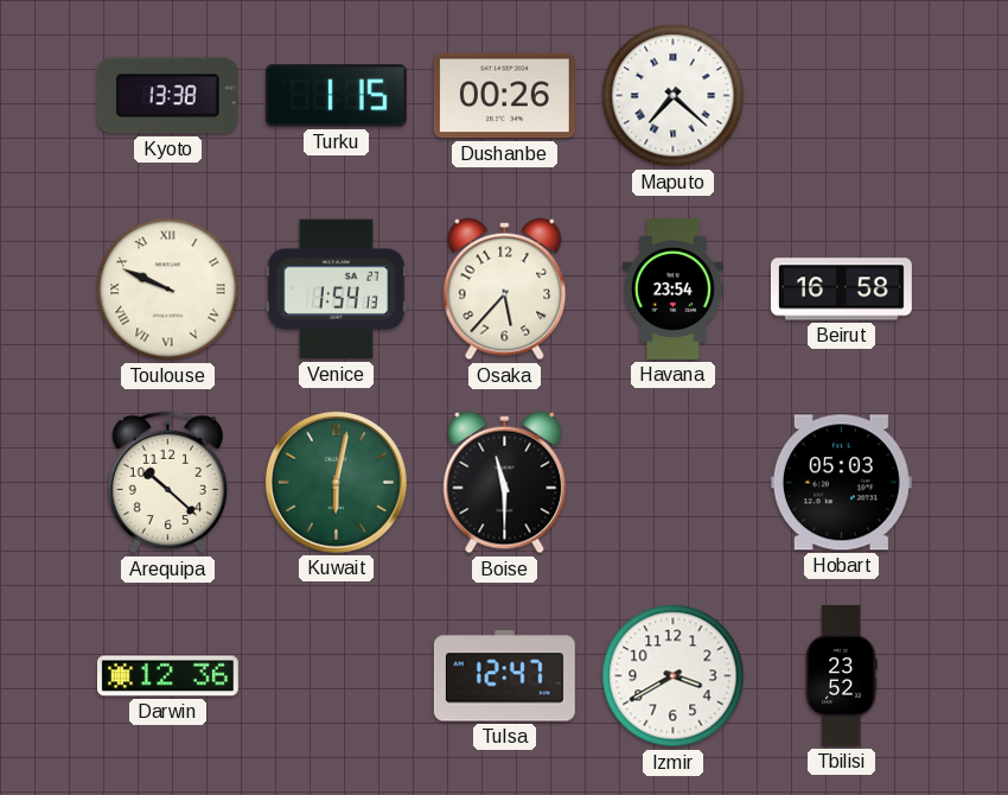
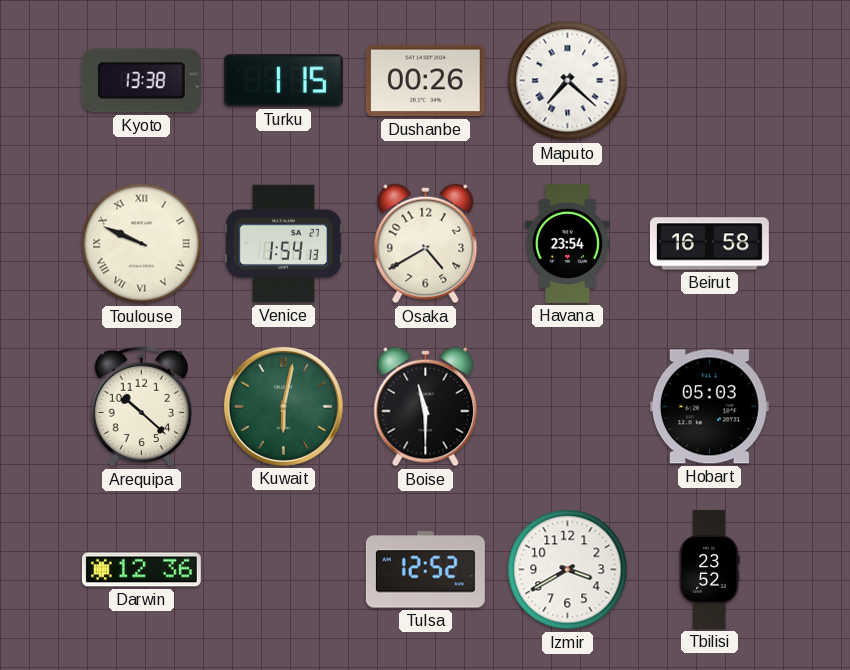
Osaka: 5:37 -> 4:40
Tulsa: 12:47 -> 12:52
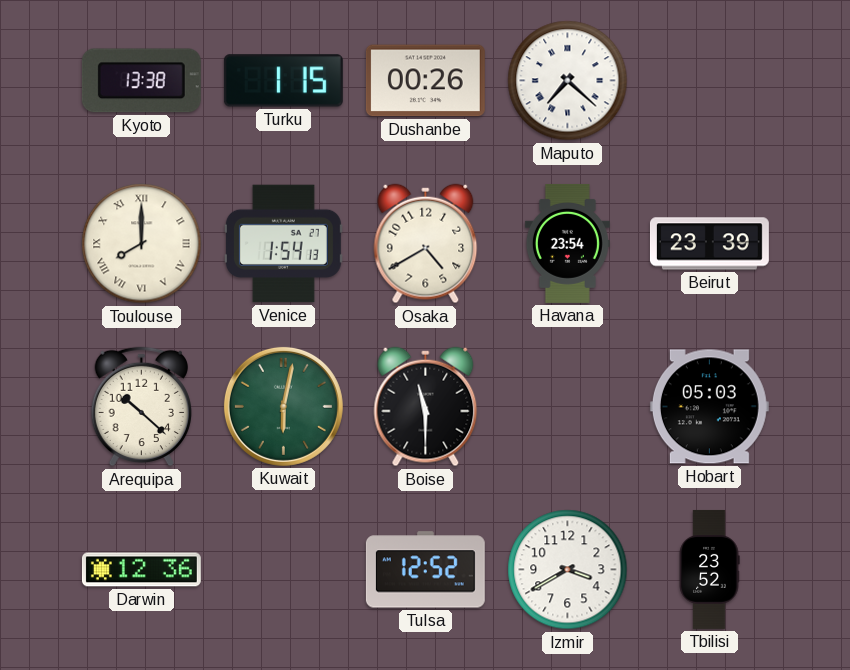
Toulouse: 9:49 -> 8:00
Beirut: 16:58 -> 23:39
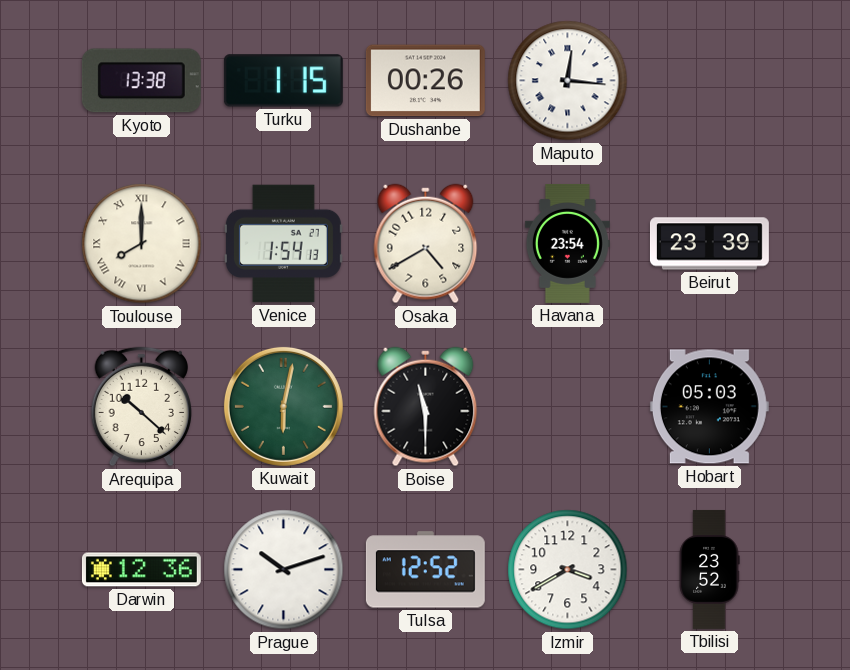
Maputo: 7:22 -> 12:16
Prague: none -> 10:12
